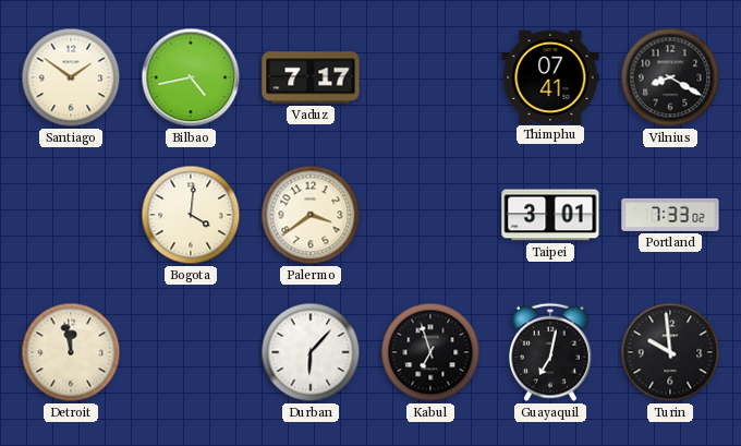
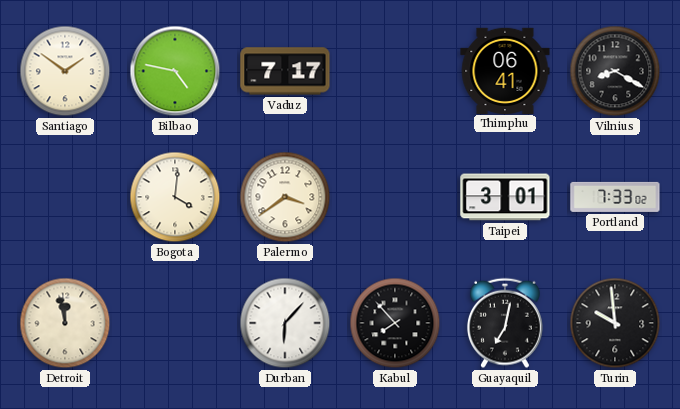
Bilbao: 4:43 -> 4:47
Thimphu: 07:41 -> 06:41
Kabul: 6:57 -> 7:53
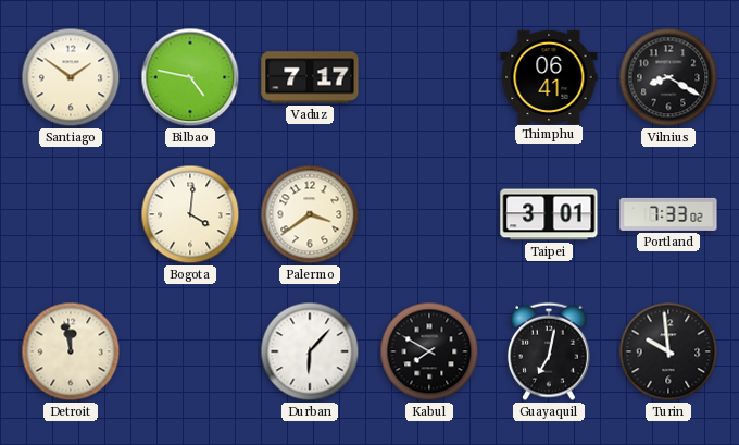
Kabul: 7:53 -> 7:50
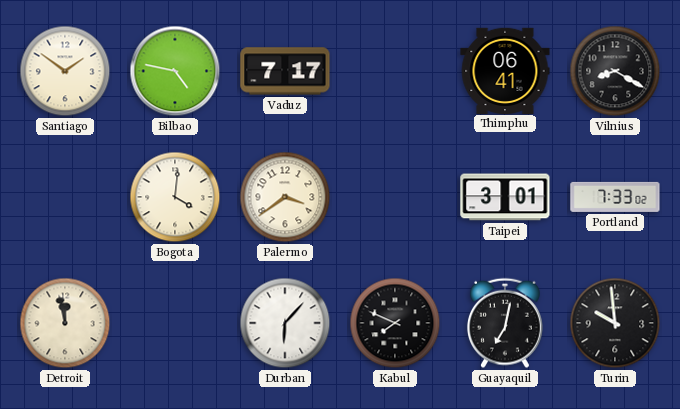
Kabul: 7:50 -> 7:49
